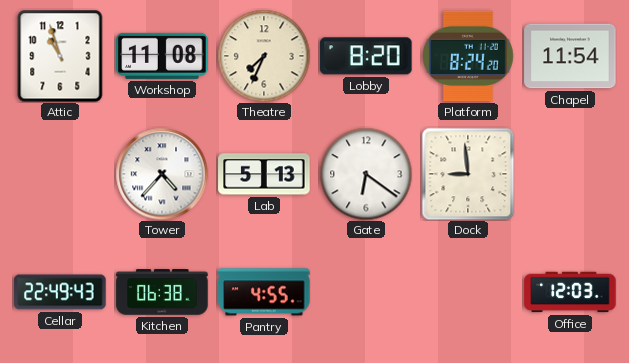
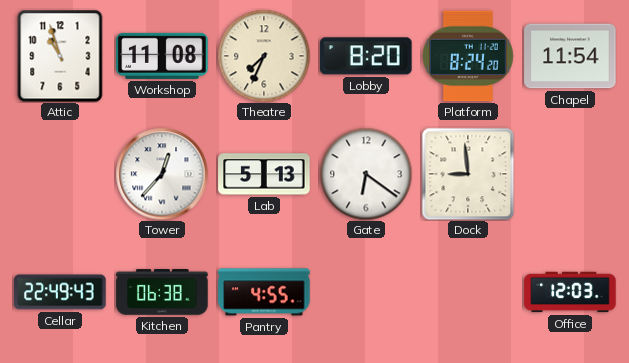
Tower: 4:37 -> 12:37
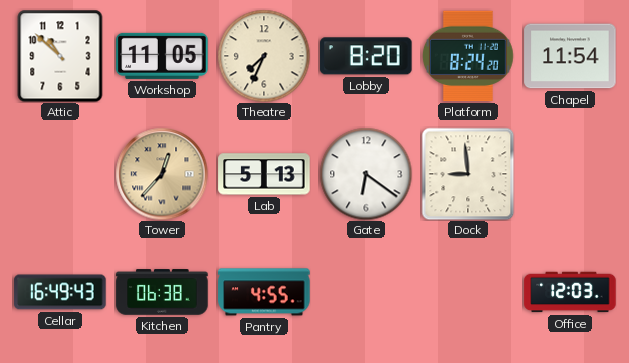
Attic: 10:57 -> 10:52
Workshop: 11:08 -> 11:05
Tower dial: white -> champagne
Cellar: 22:49 -> 16:49
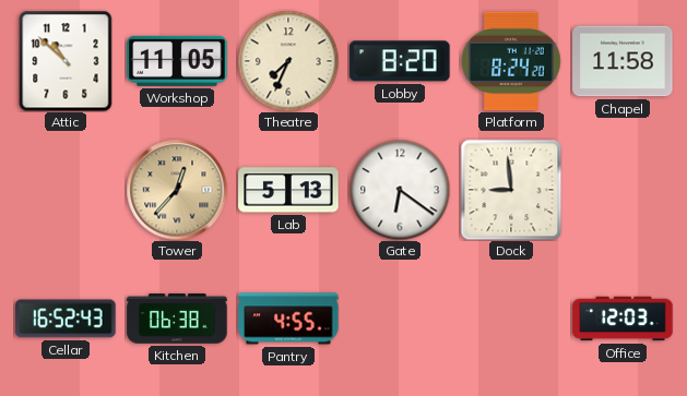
Chapel: 11:54 -> 11:58
Cellar: 16:49 -> 16:52
